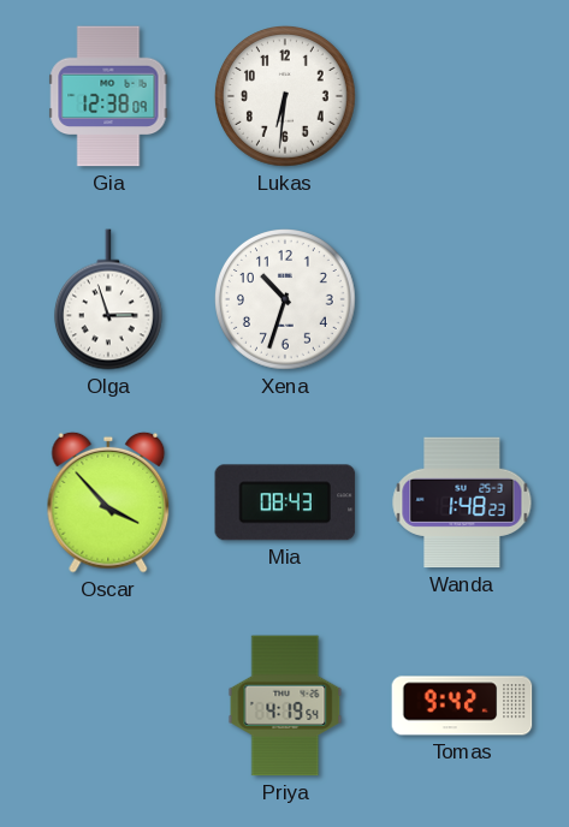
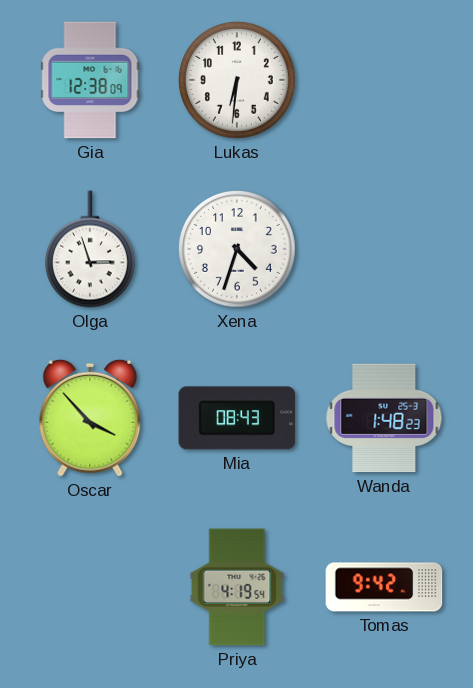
Xena: 10:33 -> 4:33
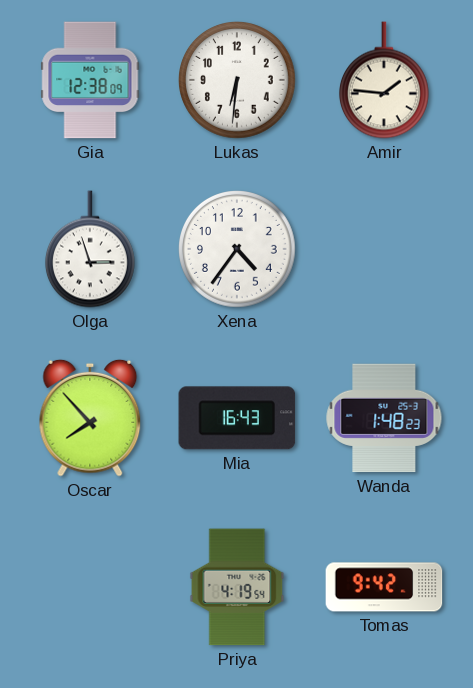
Amir: none -> 1:46
Xena: 4:33 -> 4:36
Oscar: 3:53 -> 7:53
Mia: 08:43 -> 16:43
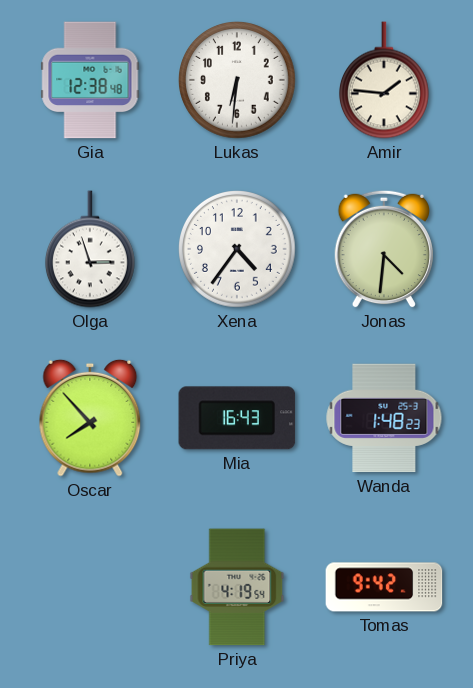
Gia: 12:38:09 -> 12:38:48
Jonas: none -> 4:31
